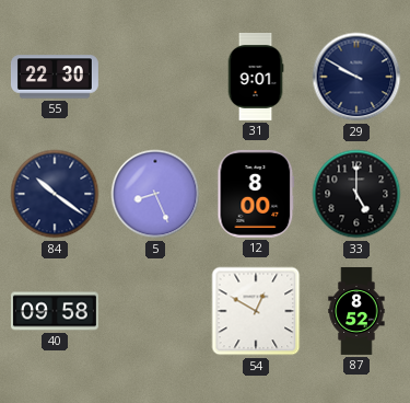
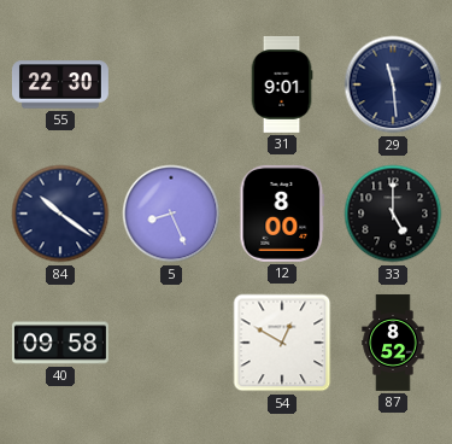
29: 9:50 -> 11:29
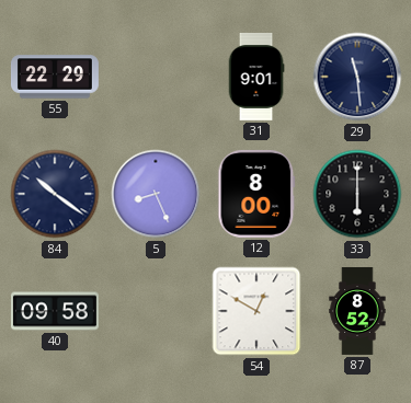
55: 22:30 -> 22:29
33: 5:00 -> 6:00
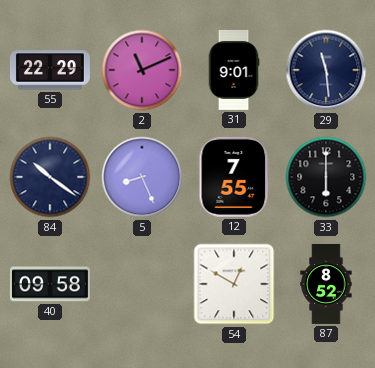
2: none -> 11:11
12: 8:00 -> 7:55
